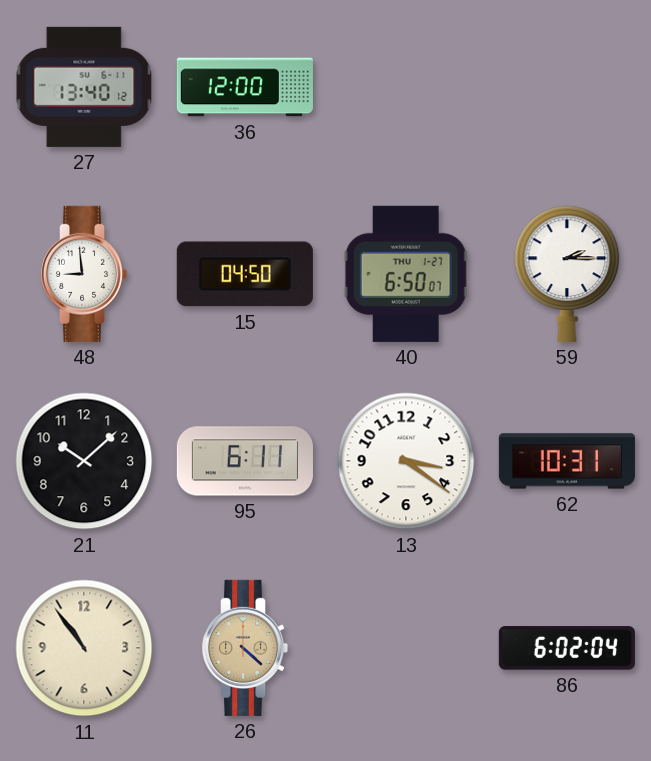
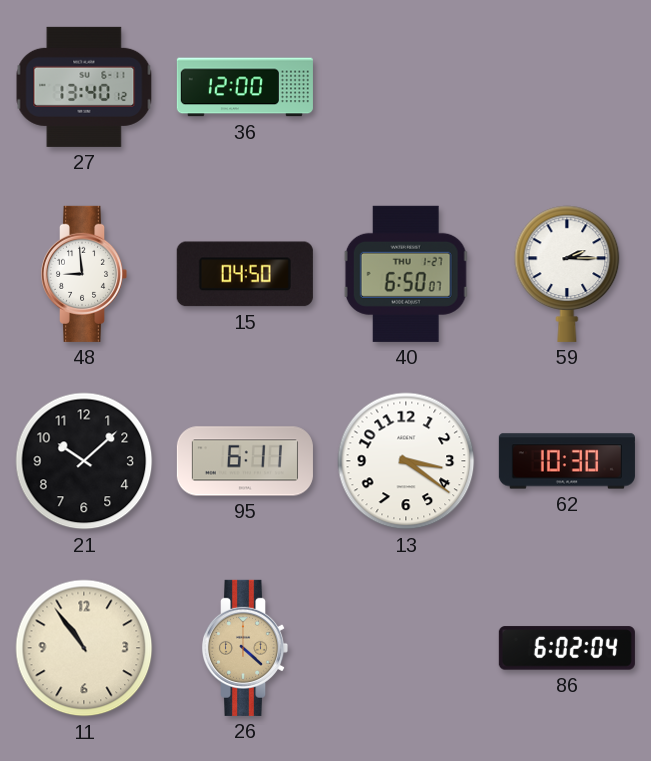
62: 10:31 -> 10:30
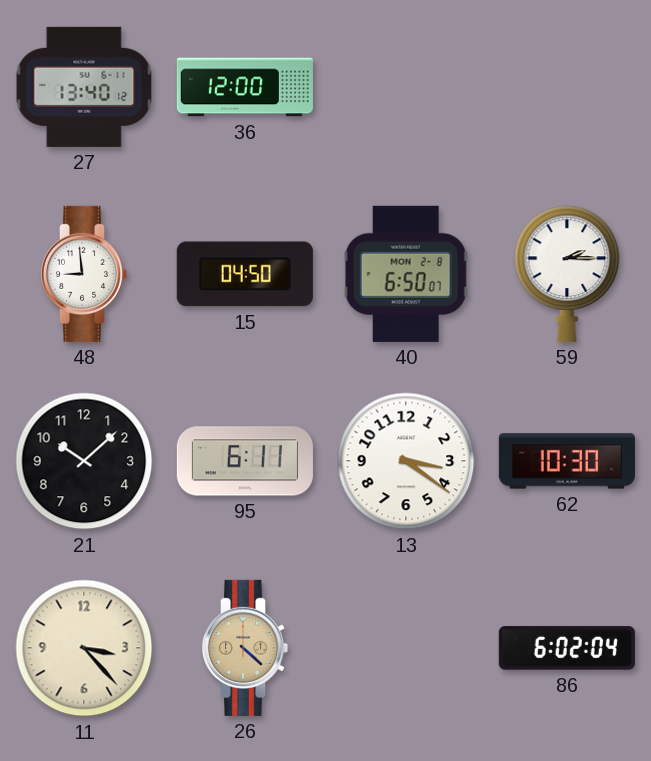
40 date: THU 1-27 -> MON 2-8
11: 10:54 -> 3:23
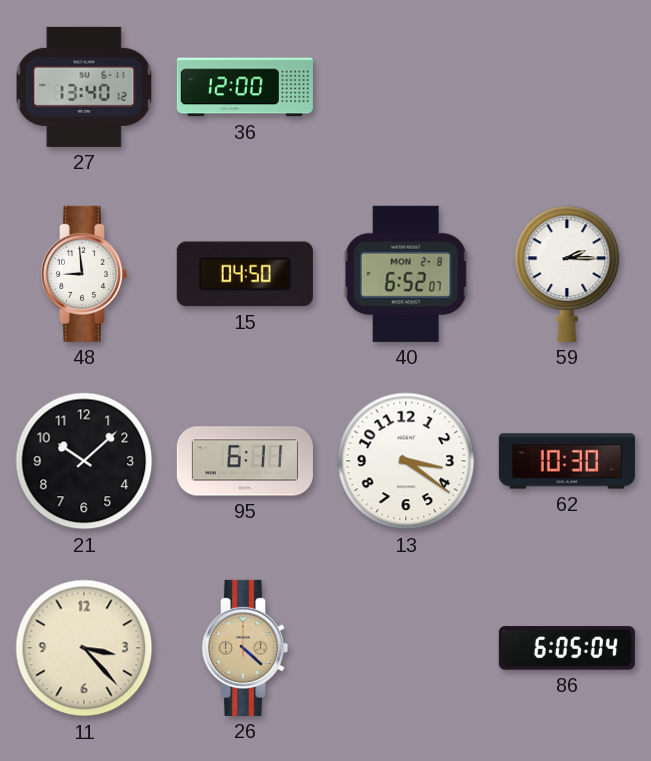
40: 6:50 -> 6:52
86: 6:02 -> 6:05
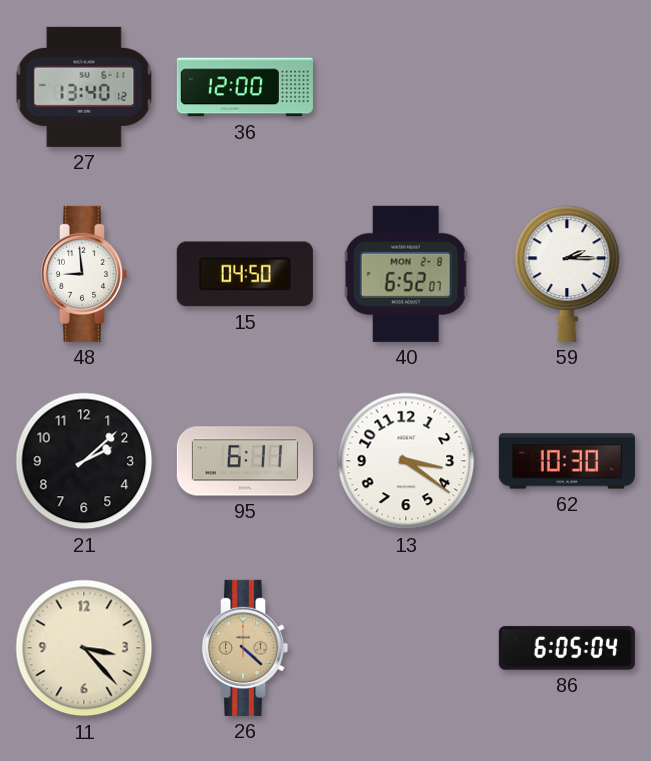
21: 10:08 -> 2:08
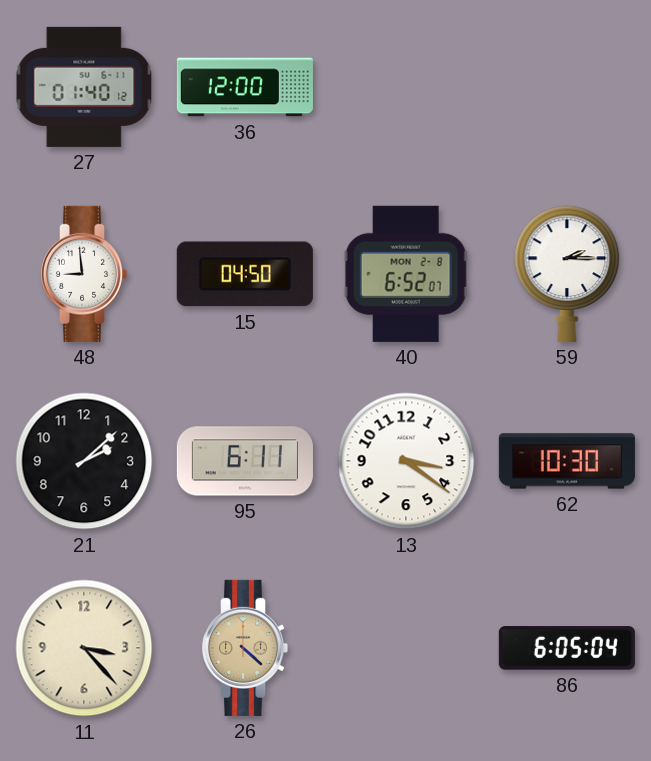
27: 13:40 -> 01:40
